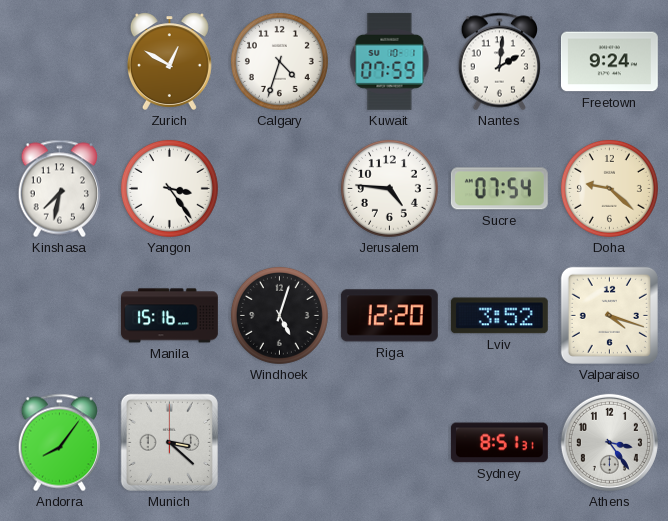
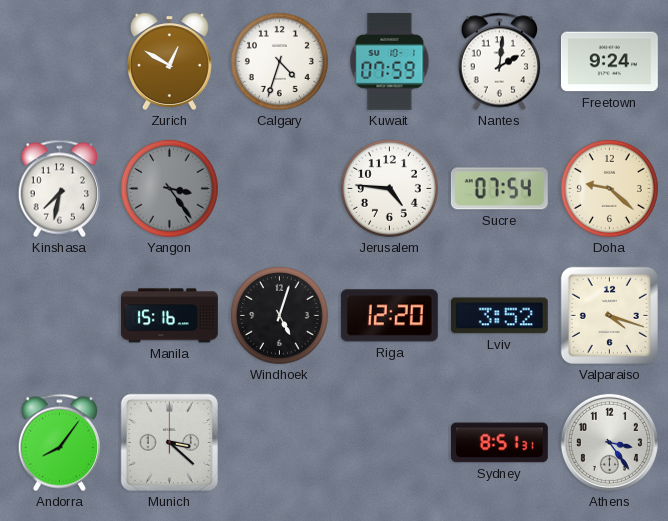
Yangon dial: white -> grey
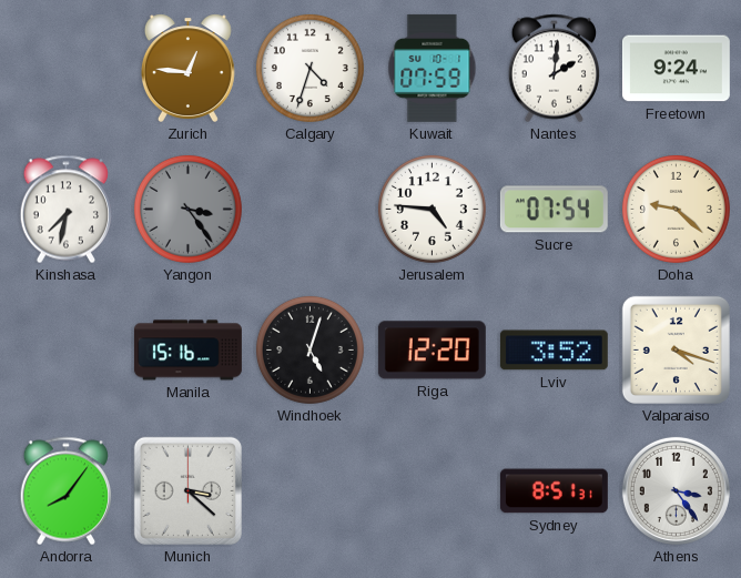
Zurich: 12:50 -> 12:46
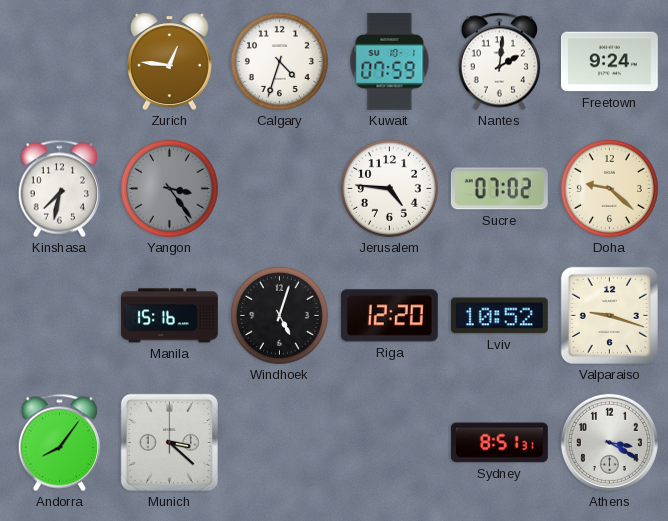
Sucre: 07:54 -> 07:02
Lviv: 3:52 -> 10:52
Valparaiso: 4:18 -> 9:18
Athens: 3:24 -> 3:20
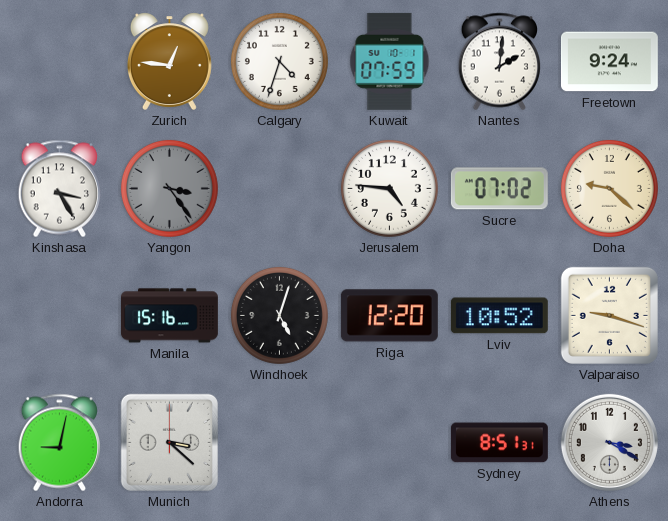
Kinshasa: 7:32 -> 3:25
Andorra: 8:06 -> 9:02
